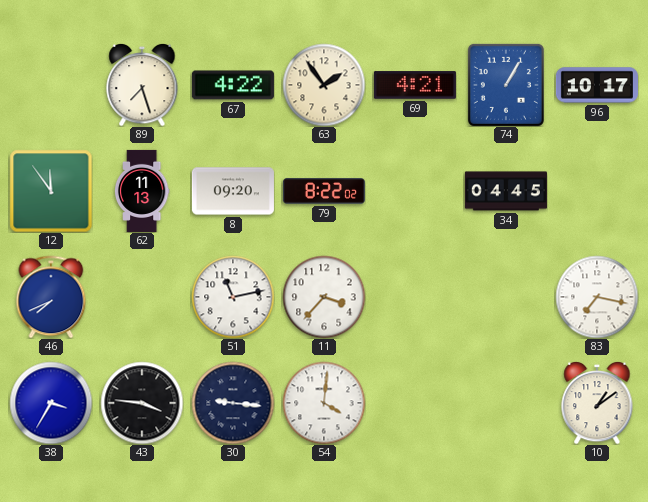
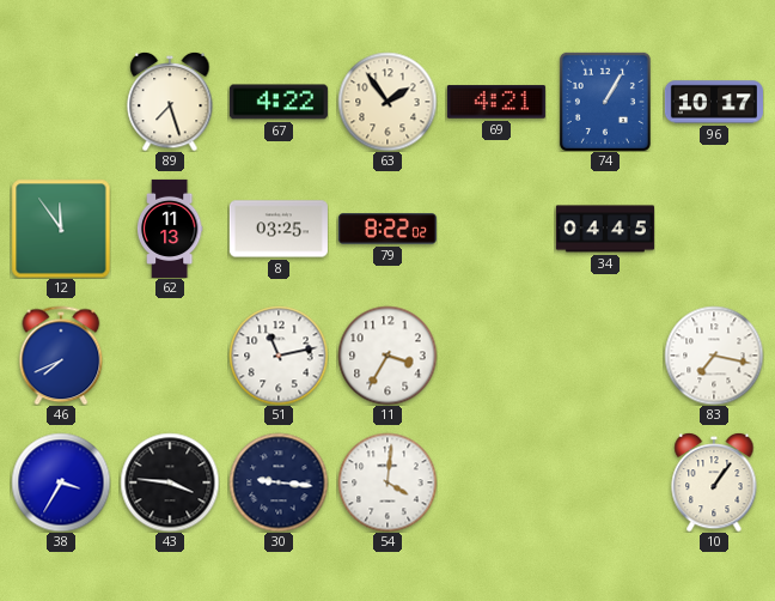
8: 09:20 -> 03:25
11: 3:37 -> 3:35
10: 1:09 -> 1:06
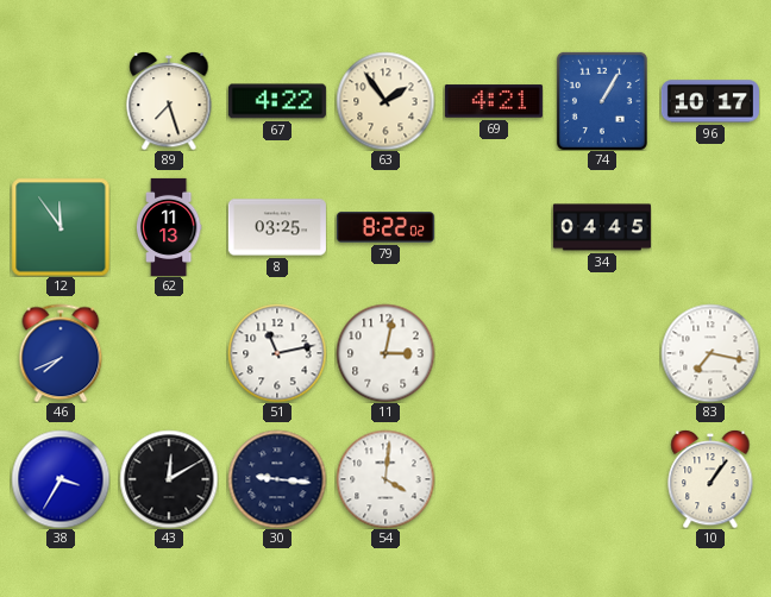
11: 3:35 -> 3:02
43: 3:46 -> 12:10
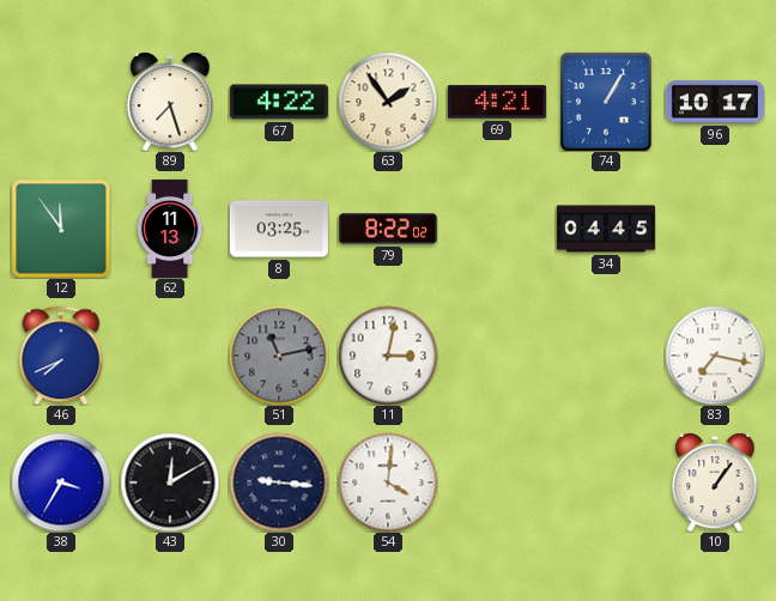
51 dial: white -> grey
